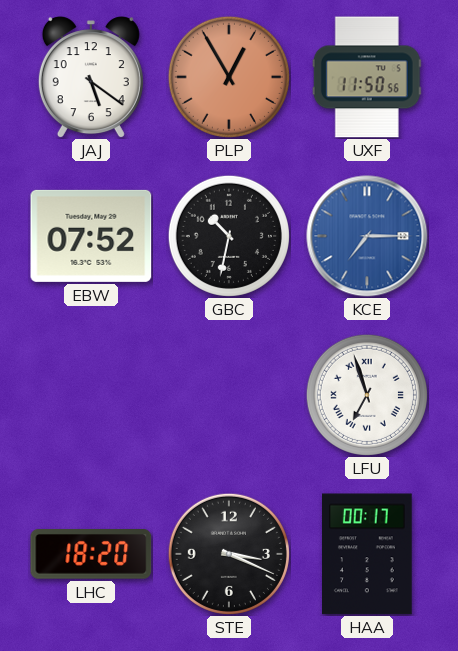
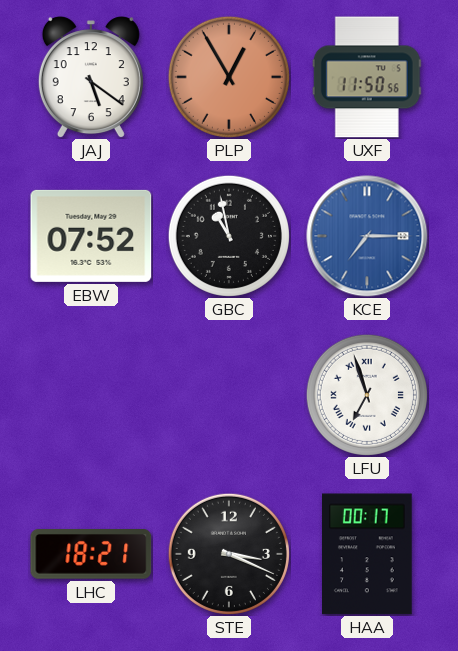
GBC: 10:32 -> 10:58
LHC: 18:20 -> 18:21
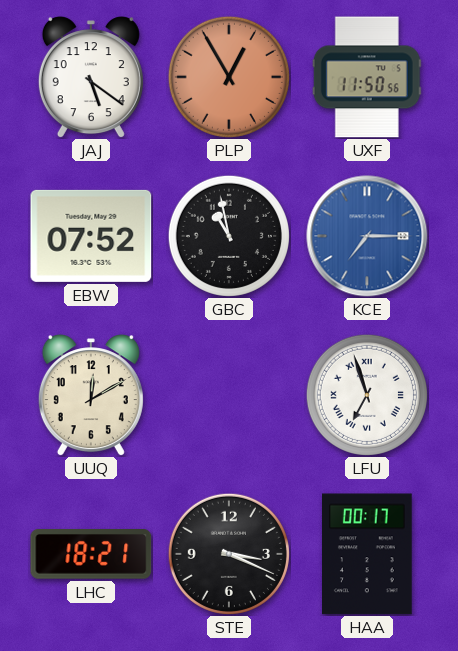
UUQ: none -> 12:10
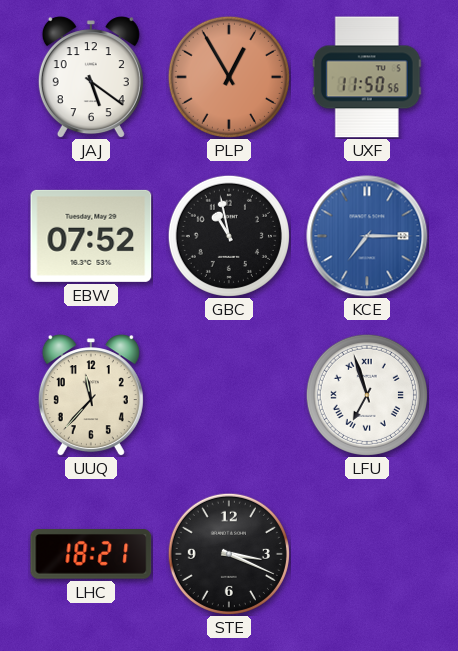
UUQ: 12:10 -> 11:37
HAA: 00:17 -> none
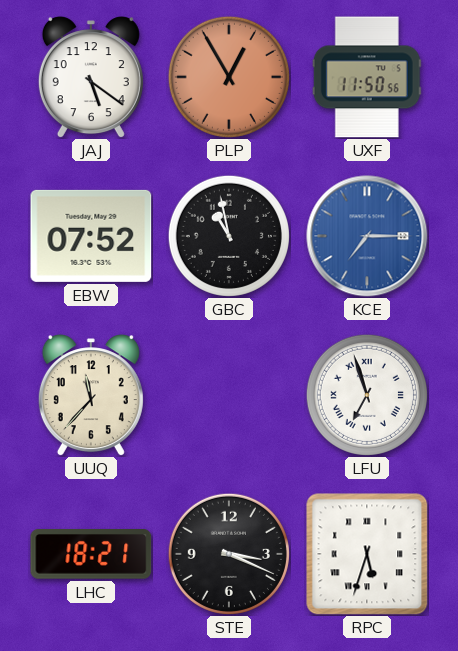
RPC: none -> 5:33
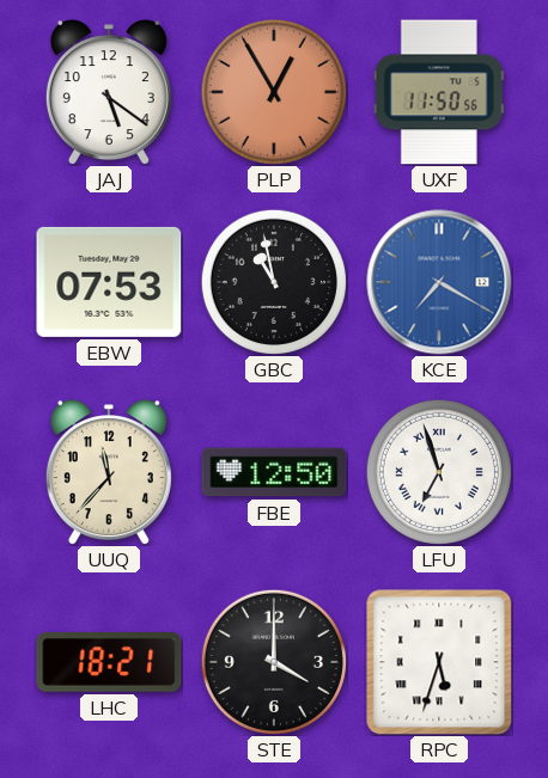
EBW: 07:52 -> 07:53
KCE: 7:15 -> 7:20
FBE: none -> 12:50
STE: 3:19 -> 4:00
